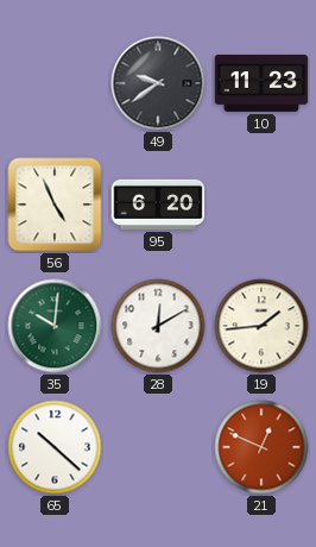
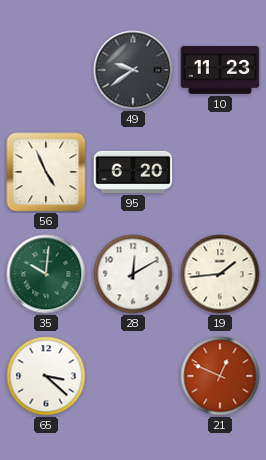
65: 10:22 -> 3:22
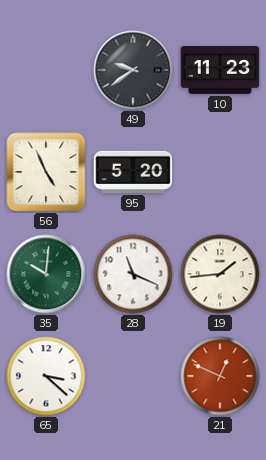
95: 6:20 -> 5:20
28: 12:10 -> 11:19
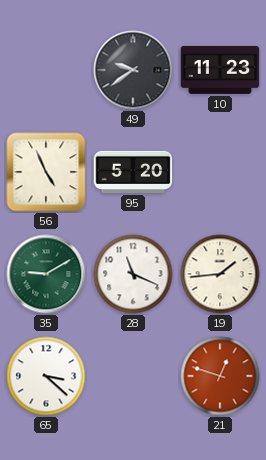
35: 10:01 -> 9:10
21: 12:49 -> 12:48
